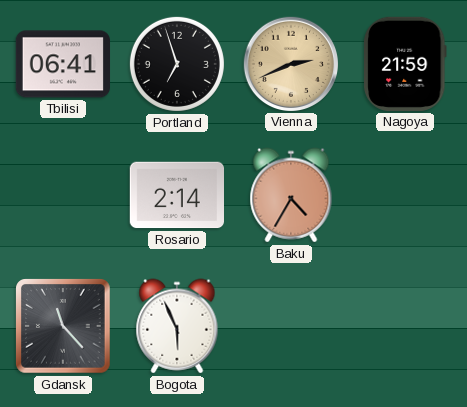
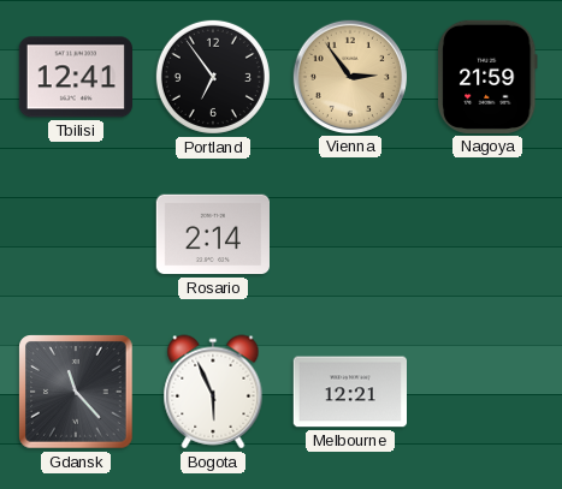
Tbilisi: 06:41 -> 12:41
Portland: 6:57 -> 6:54
Vienna: 2:41 -> 2:54
Baku: 4:35 -> none
Melbourne: none -> 12:21
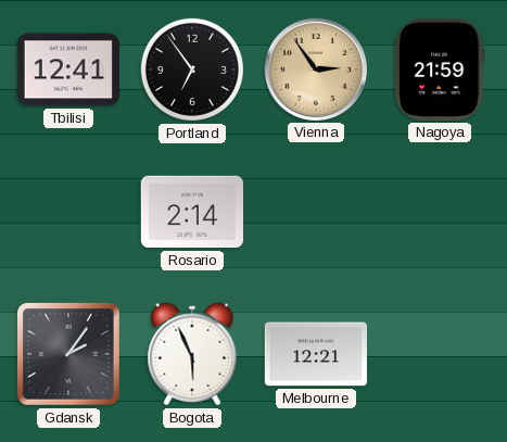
Gdansk: 11:23 -> 2:06
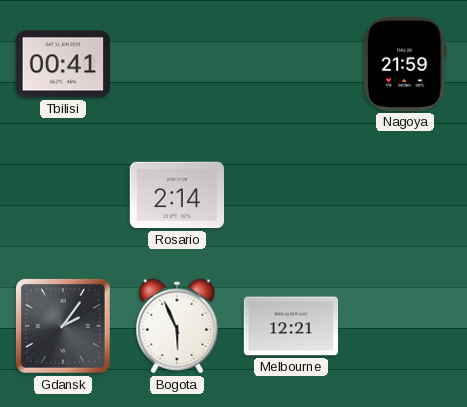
Tbilisi: 12:41 -> 00:41
Portland: 6:54 -> none
Vienna: 2:54 -> none
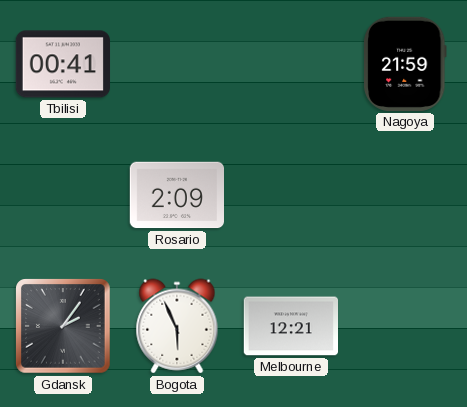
Rosario: 2:14 -> 2:09
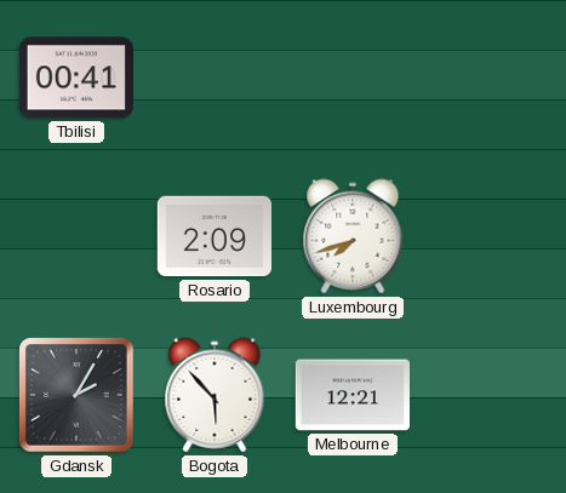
Nagoya: 21:59 -> none
Luxembourg: none -> 7:42
Gdansk: 2:06 -> 2:05
Bogota: 5:56 -> 5:53
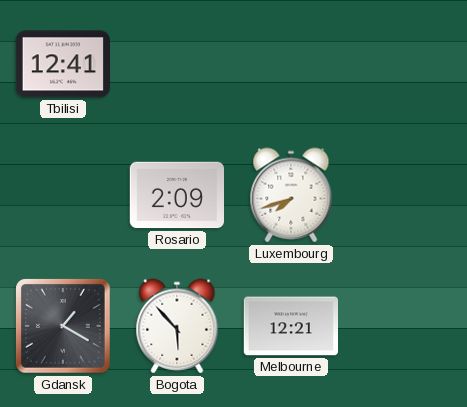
Tbilisi: 00:41 -> 12:41
Gdansk: 2:05 -> 1:20
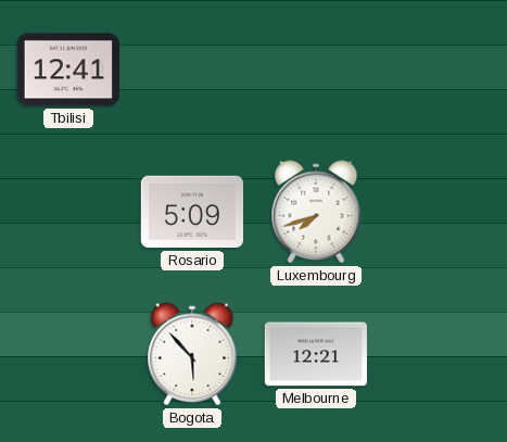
Rosario: 2:09 -> 5:09
Gdansk: 1:20 -> none
